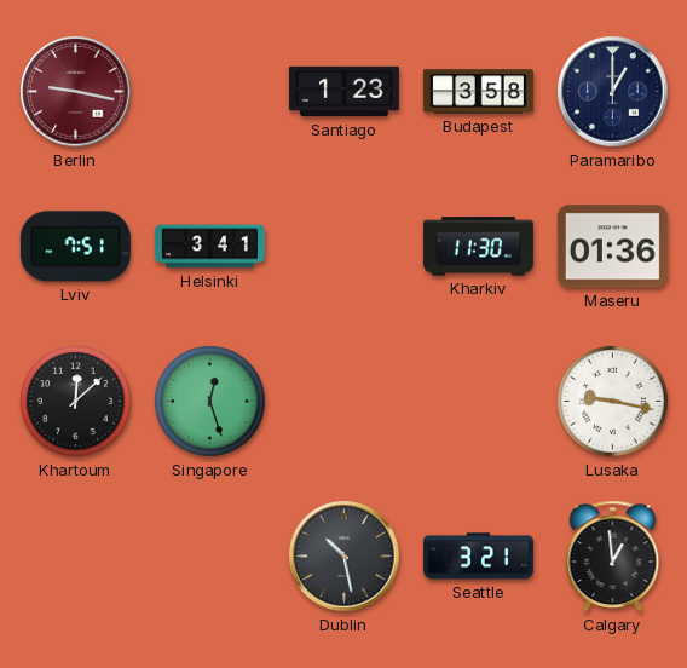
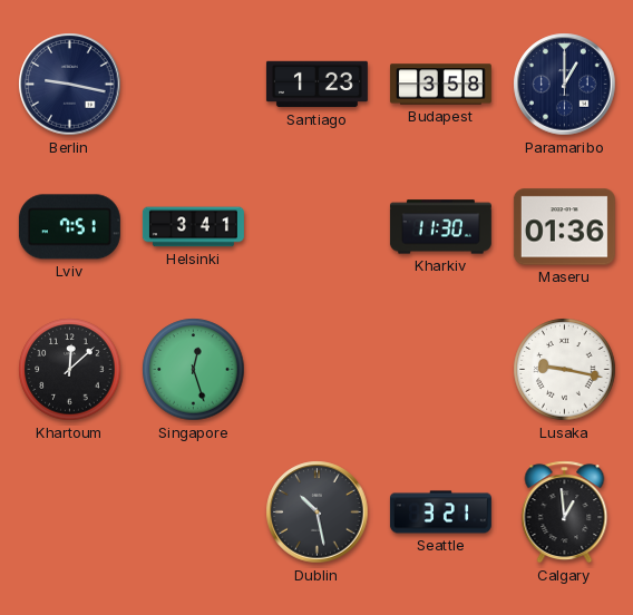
Berlin dial: burgundy -> navy
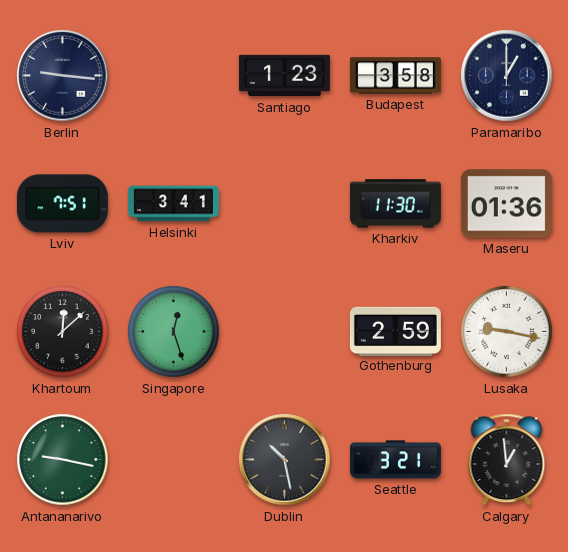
Berlin: 9:17 -> 9:16
Gothenburg: none -> 2:59
Antananarivo: none -> 9:17
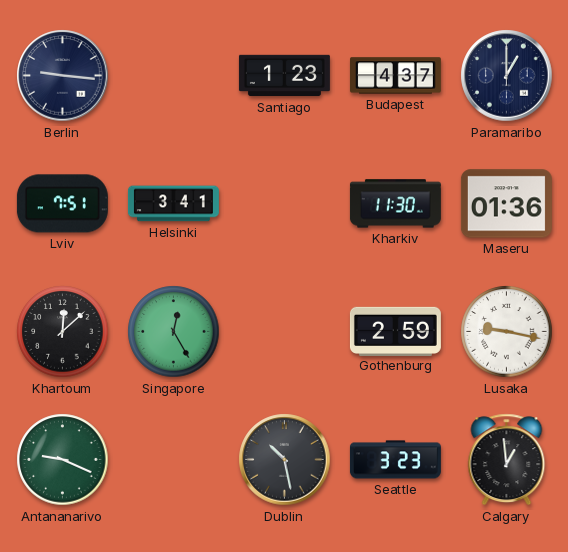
Budapest: 3:58 -> 4:37
Singapore: 12:27 -> 12:25
Antananarivo: 9:17 -> 9:19
Seattle: 3:21 -> 3:23
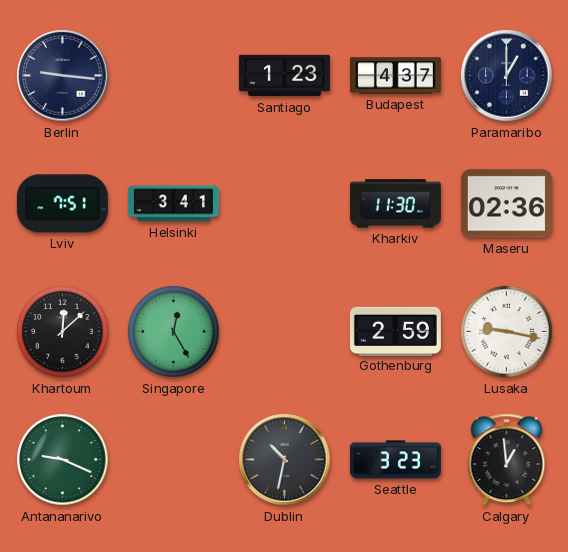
Maseru: 01:36 -> 02:36
Dublin: 10:28 -> 10:32
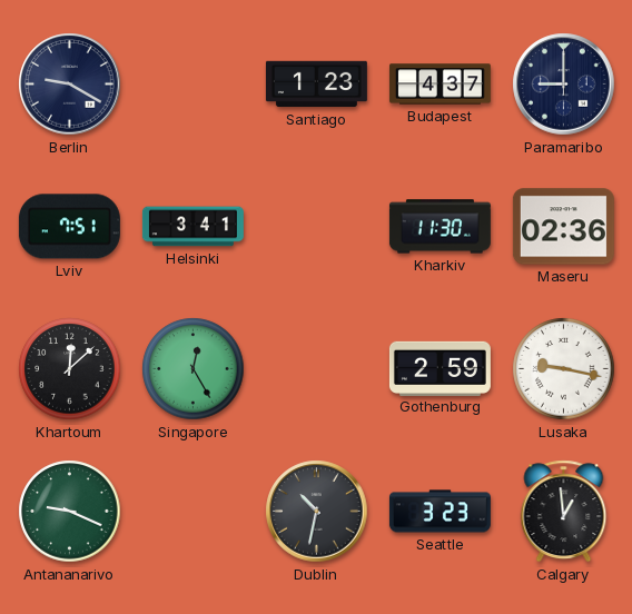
Berlin: 9:16 -> 9:20
Paramaribo: 1:00 -> 9:00
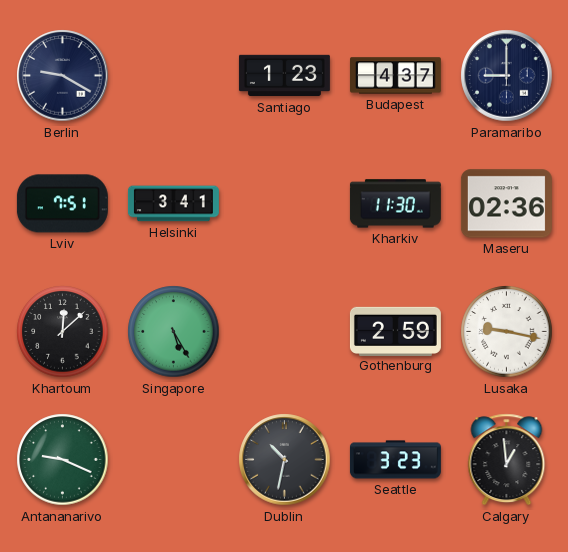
Singapore: 12:25 -> 5:25
